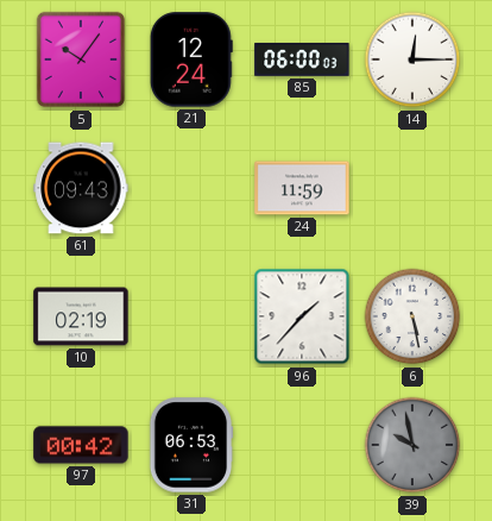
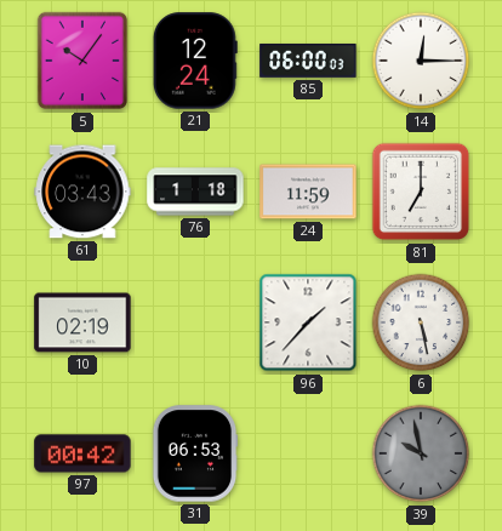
61: 09:43 -> 03:43
76: none -> 1:18
81: none -> 7:00
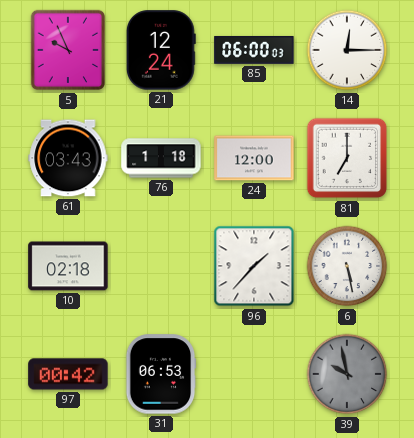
5: 10:06 -> 9:56
24: 11:59 -> 12:00
10: 02:19 -> 02:18
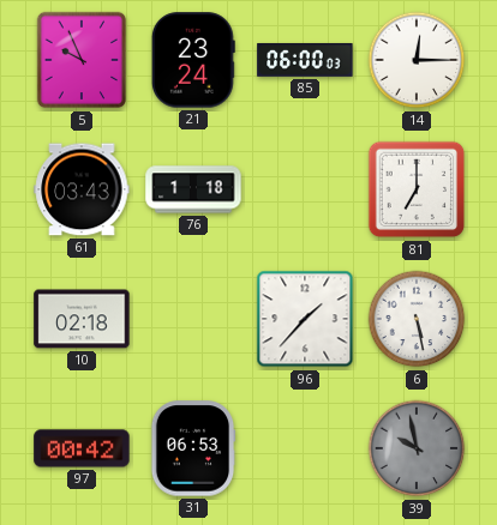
21: 12:24 -> 23:24
24: 12:00 -> none
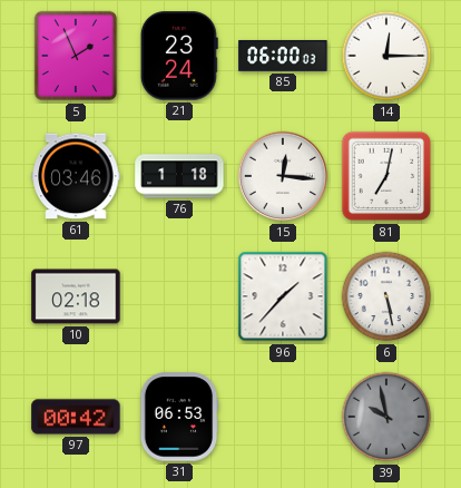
5: 9:56 -> 1:56
61: 03:43 -> 03:46
15: none -> 12:16
81: 7:00 -> 7:02
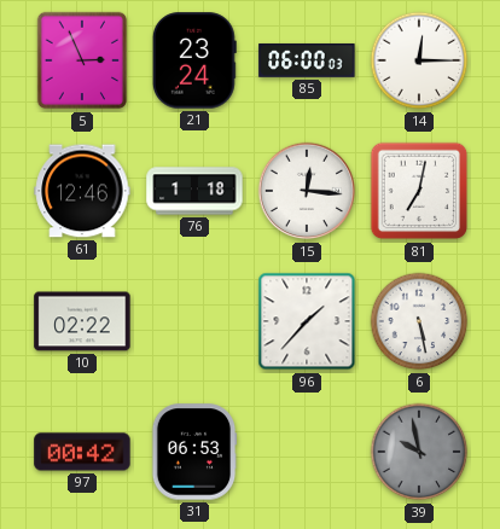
5: 1:56 -> 2:56
61: 03:46 -> 12:46
10: 02:18 -> 02:22
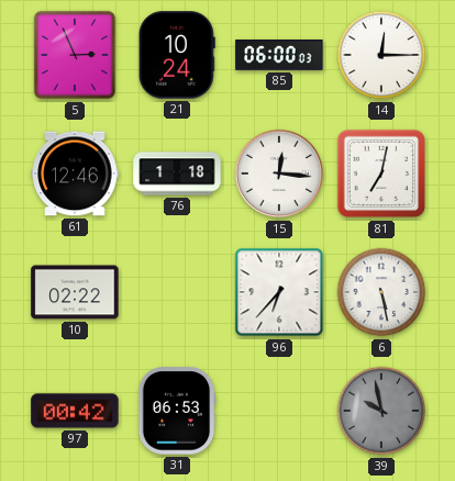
21: 23:24 -> 10:24
96: 1:37 -> 6:37
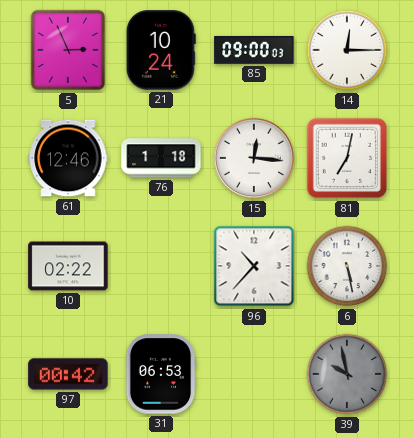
85: 06:00 -> 09:00
96: 6:37 -> 10:37
